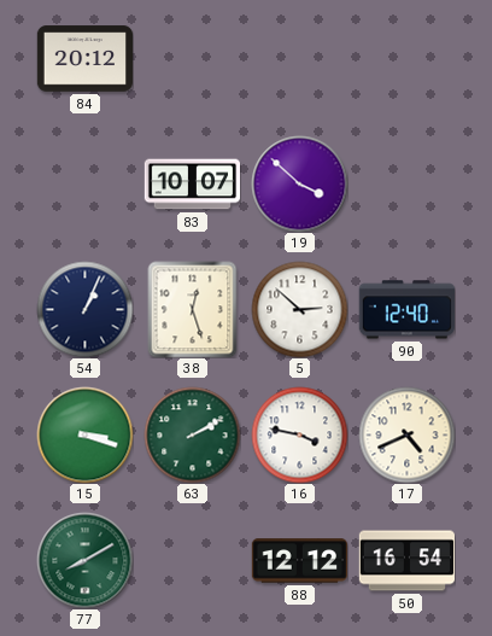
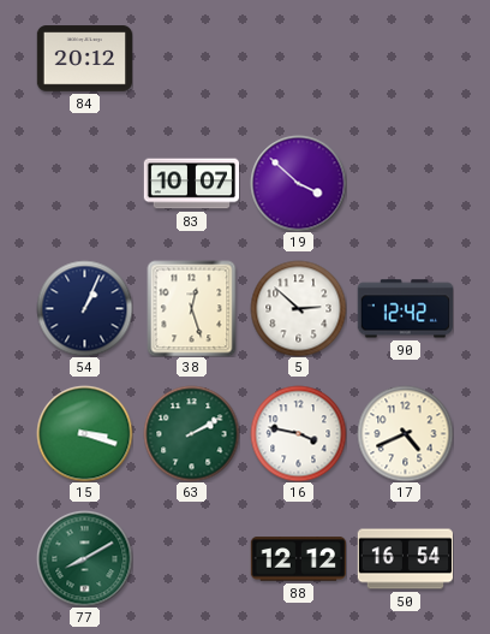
90: 12:40 -> 12:42
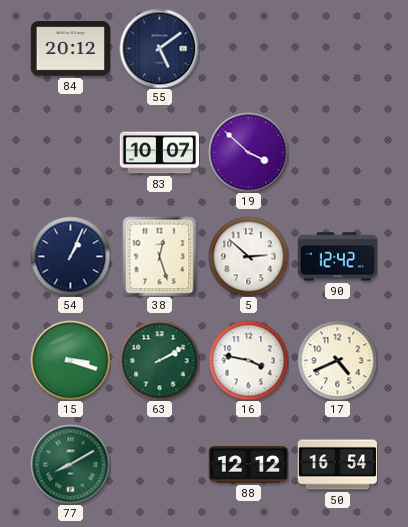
55: none -> 5:09
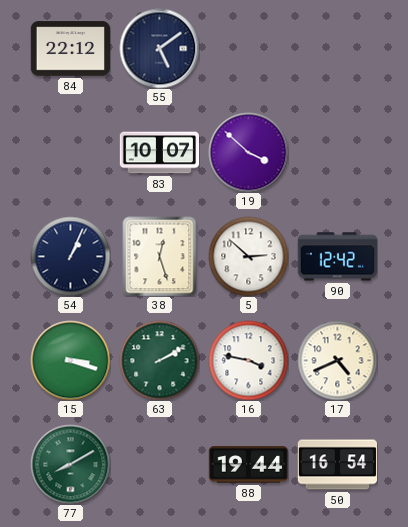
84: 20:12 -> 22:12
88: 12:12 -> 19:44
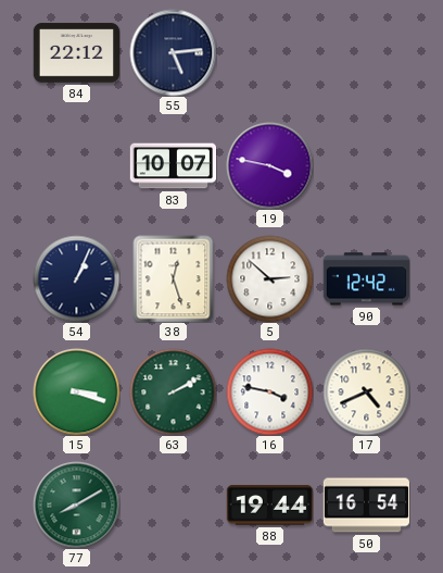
55: 5:09 -> 5:14
19: 3:52 -> 3:47
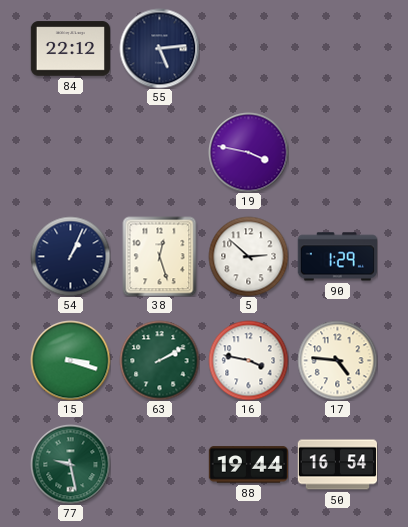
83: 10:07 -> none
90: 12:42 -> 1:29
17: 4:41 -> 4:46
77: 8:10 -> 9:28
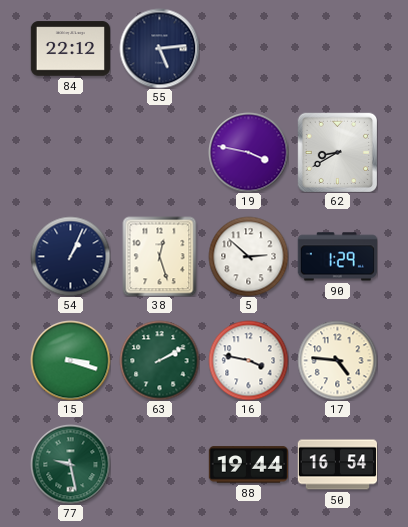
62: none -> 8:40
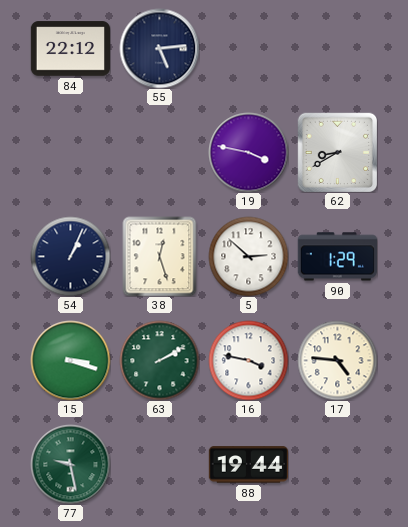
50: 16:54 -> none
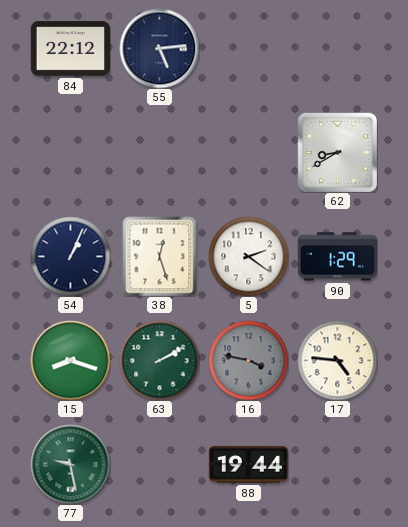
19: 3:47 -> none
5: 2:52 -> 2:21
15: 3:18 -> 8:18
16 dial: white -> grey
